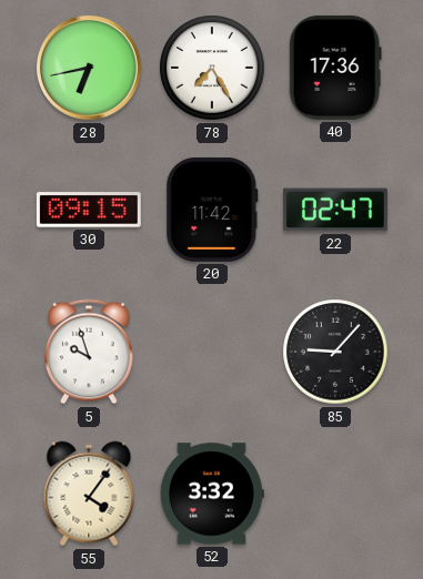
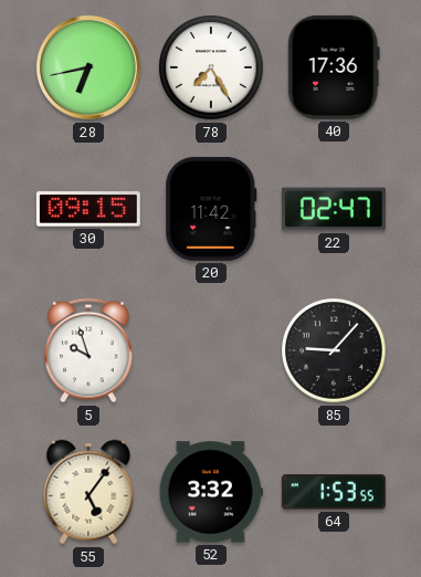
55: 4:06 -> 5:06
64: none -> 1:53
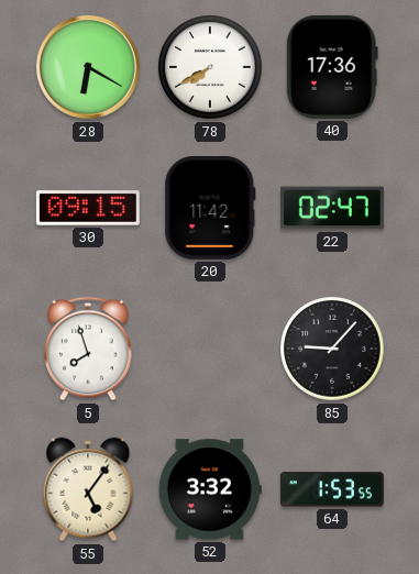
28: 6:43 -> 6:20
78: 7:25 -> 7:40
5: 9:57 -> 7:57
